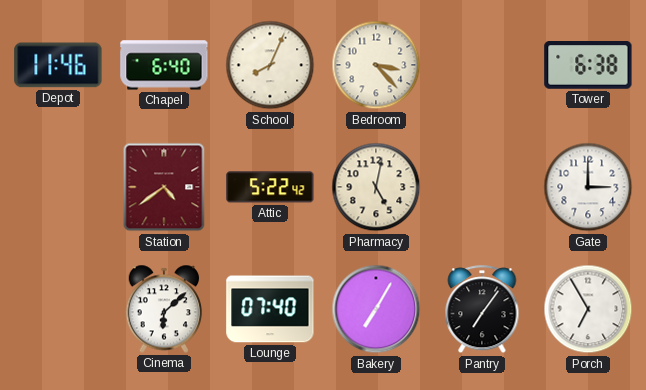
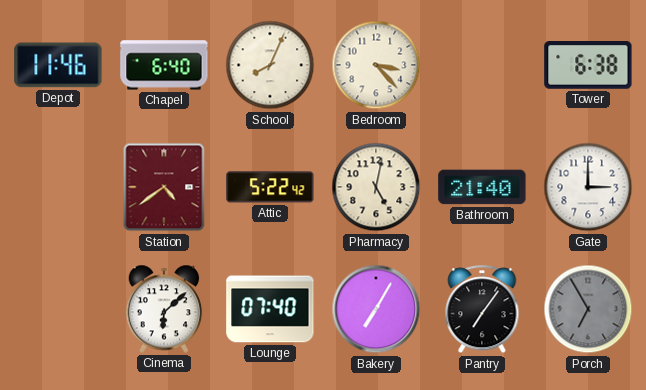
Bathroom: none -> 21:40
Porch dial: white -> grey
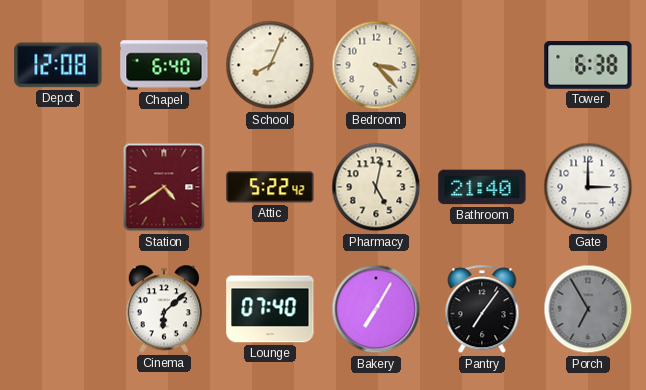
Depot: 11:46 -> 12:08
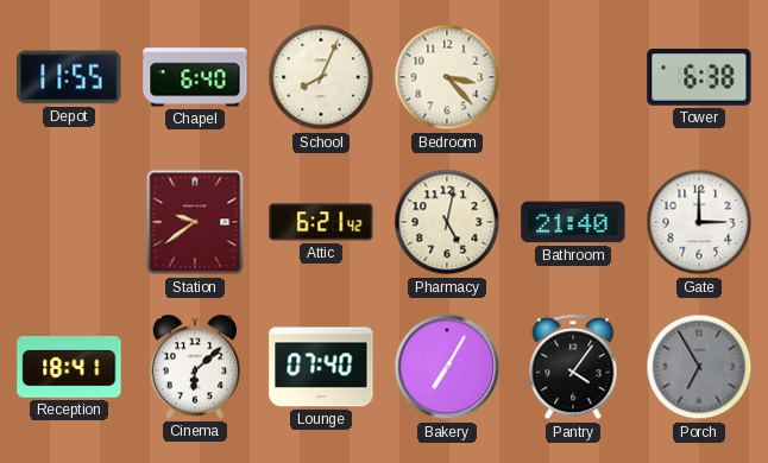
Depot: 12:08 -> 11:55
Station: 4:39 -> 9:39
Attic: 5:22 -> 6:21
Reception: none -> 18:41
Pantry: 7:06 -> 4:06
